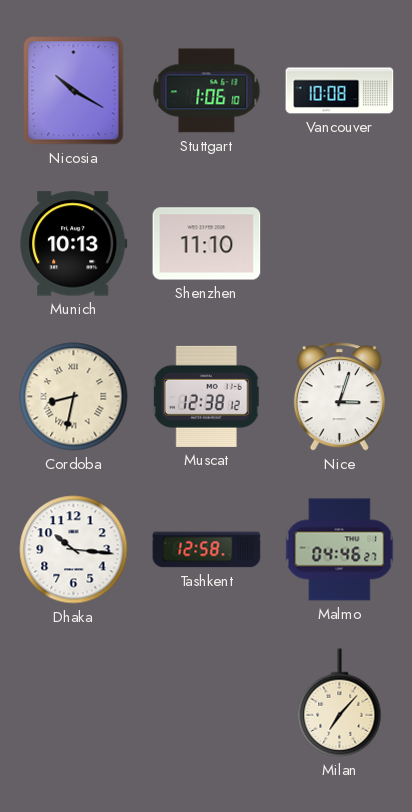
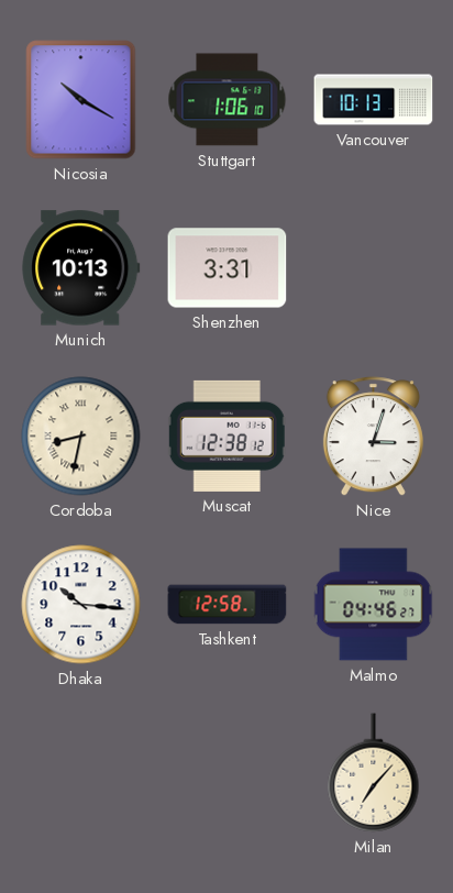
Vancouver: 10:08 -> 10:13
Shenzhen: 11:10 -> 3:31
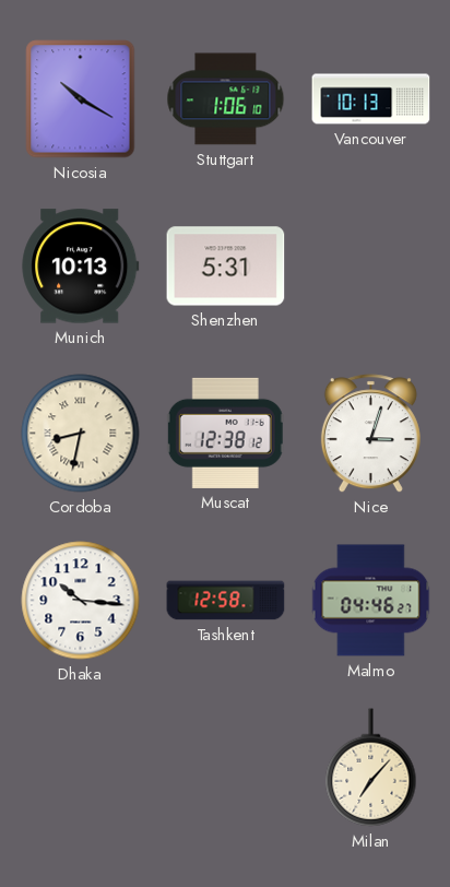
Shenzhen: 3:31 -> 5:31
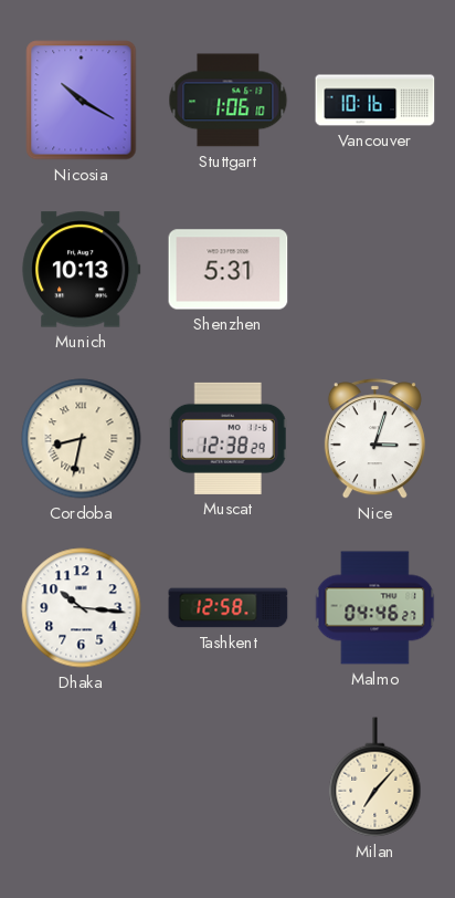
Vancouver: 10:13 -> 10:16
Muscat: 12:38:12 -> 12:38:29
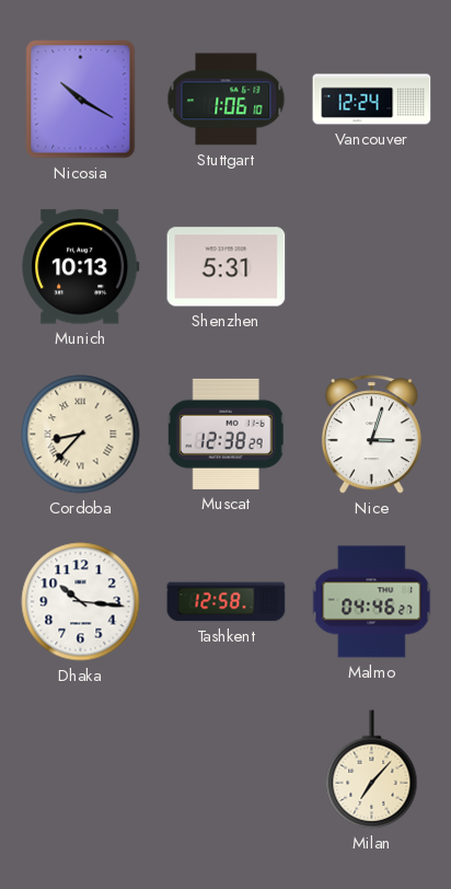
Vancouver: 10:16 -> 12:24
Cordoba: 8:32 -> 8:37
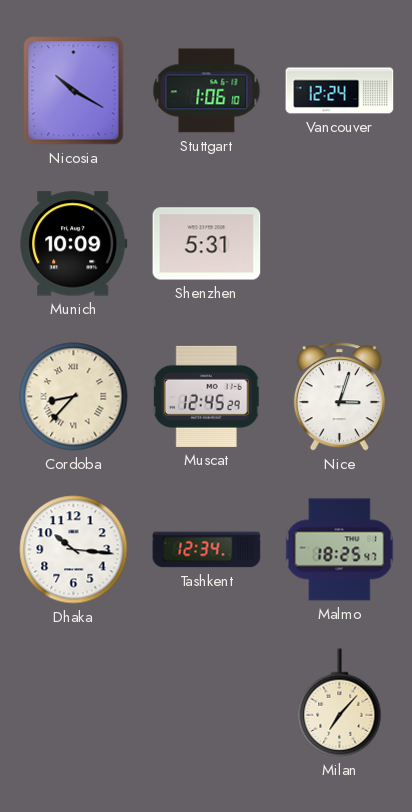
Munich: 10:13 -> 10:09
Muscat: 12:38 -> 12:45
Tashkent: 12:58 -> 12:34
Malmo: 04:46 -> 18:25
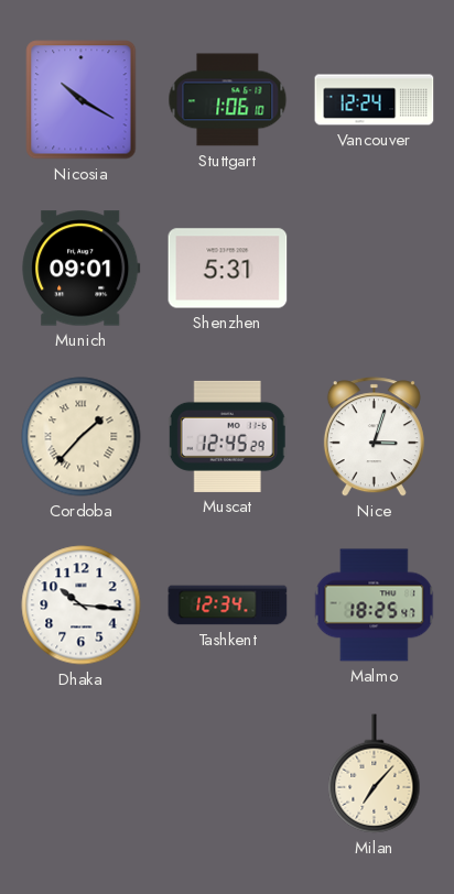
Munich: 10:09 -> 09:01
Cordoba: 8:37 -> 1:37
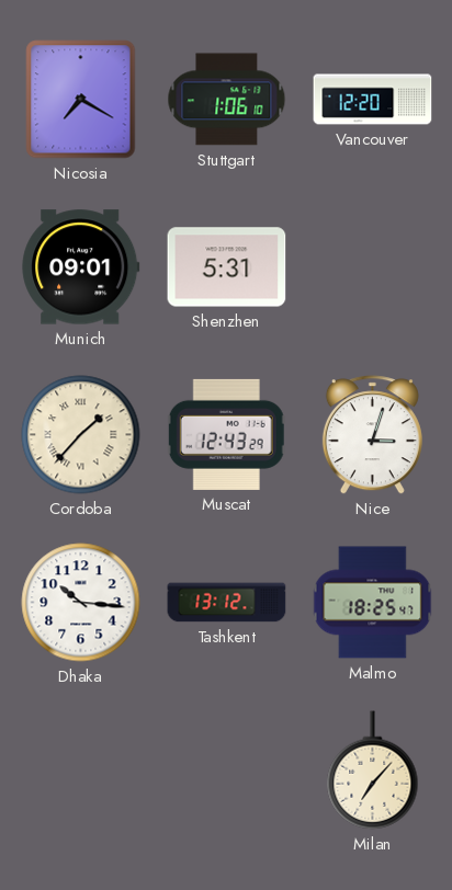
Nicosia: 10:20 -> 7:20
Vancouver: 12:24 -> 12:20
Muscat: 12:45 -> 12:43
Tashkent: 12:34 -> 13:12
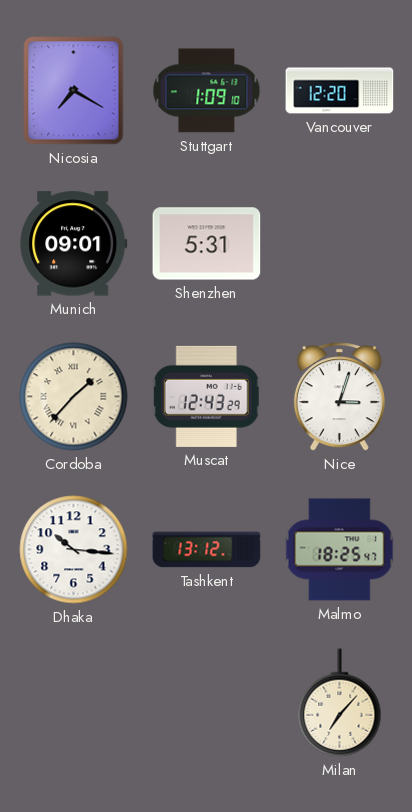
Stuttgart: 1:06 -> 1:09
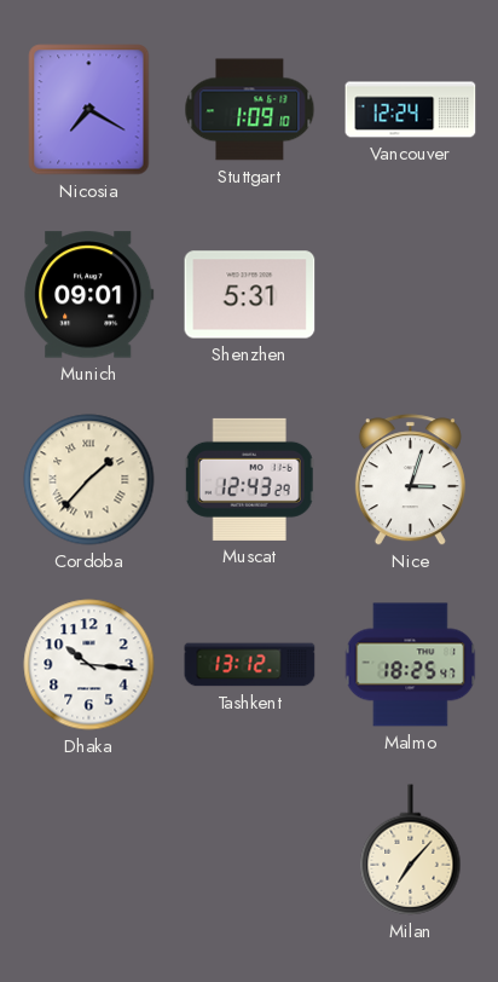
Vancouver: 12:20 -> 12:24
